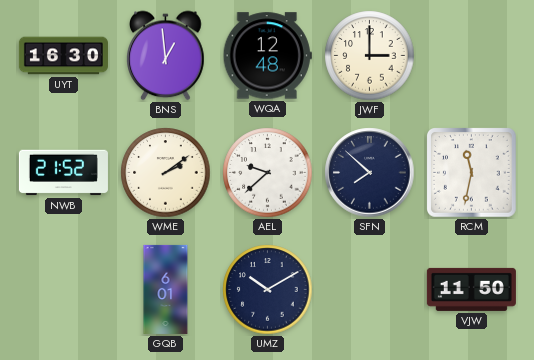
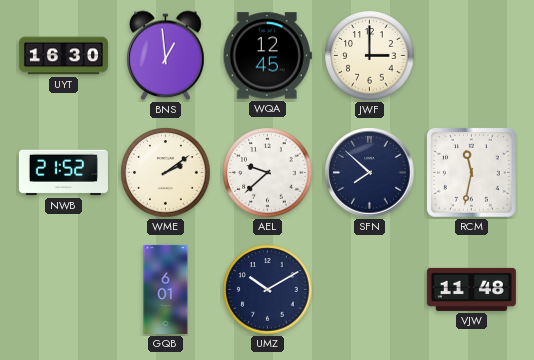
WQA: 12:48 -> 12:45
VJW: 11:50 -> 11:48
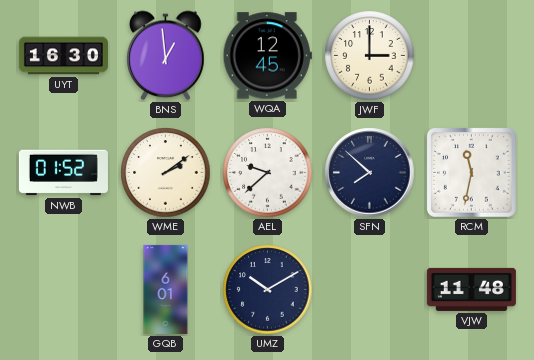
NWB: 21:52 -> 01:52
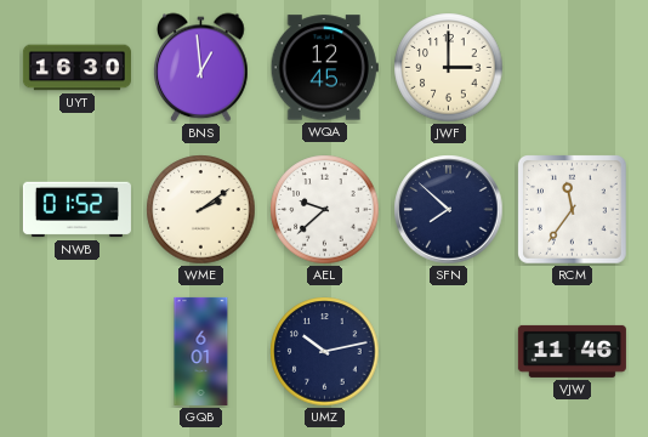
RCM: 11:32 -> 11:36
UMZ: 10:10 -> 10:13
VJW: 11:48 -> 11:46
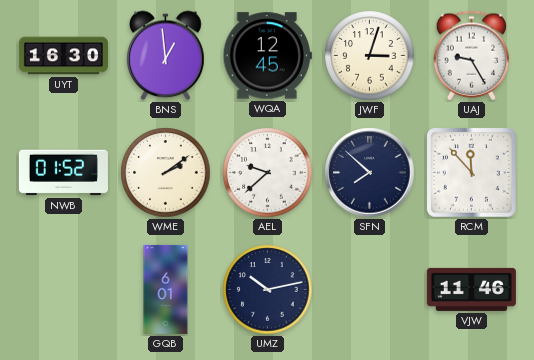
JWF: 3:00 -> 3:03
UAJ: none -> 9:25
RCM: 11:36 -> 11:53
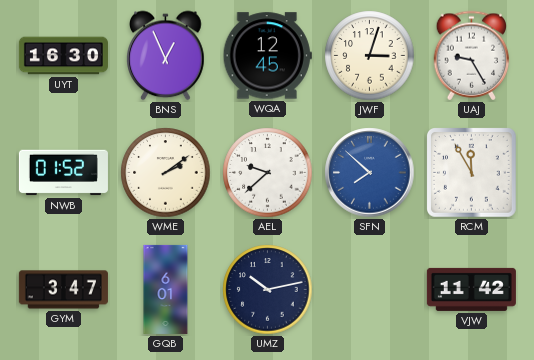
BNS: 12:59 -> 12:56
SFN dial: navy -> blue
RCM: 11:53 -> 11:55
GYM: none -> 3:47
VJW: 11:46 -> 11:42
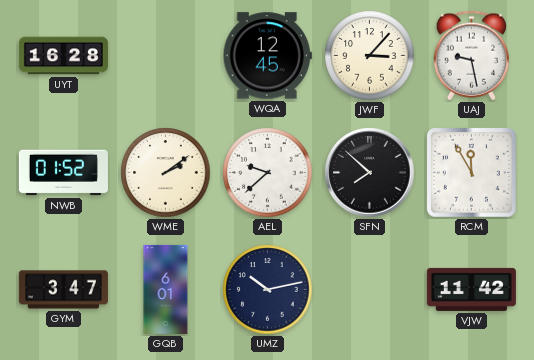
UYT: 16:30 -> 16:28
BNS: 12:56 -> none
JWF: 3:03 -> 3:07
UAJ: 9:25 -> 9:28
SFN dial: blue -> black
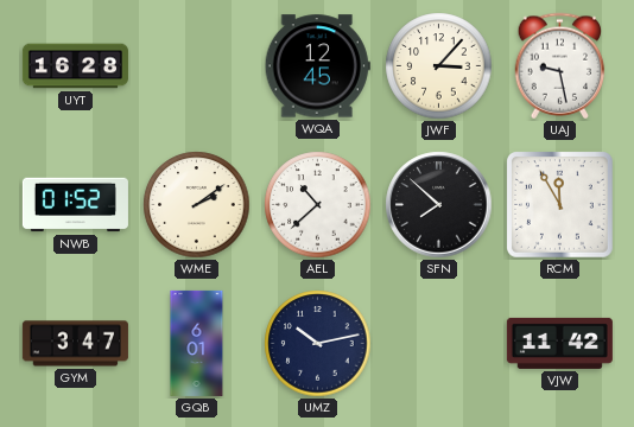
AEL: 9:38 -> 10:38
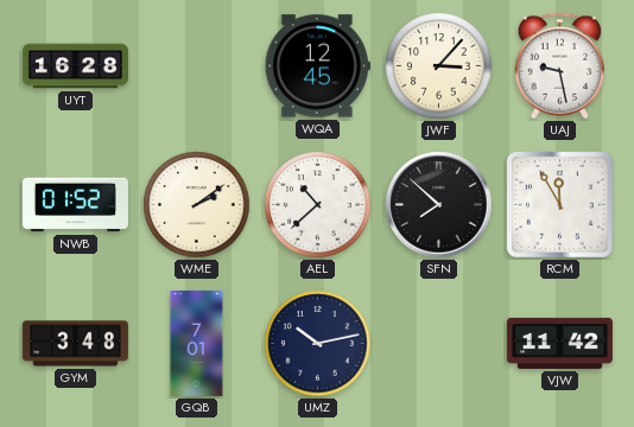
GYM: 3:47 -> 3:48
GQB: 6:01 -> 7:01
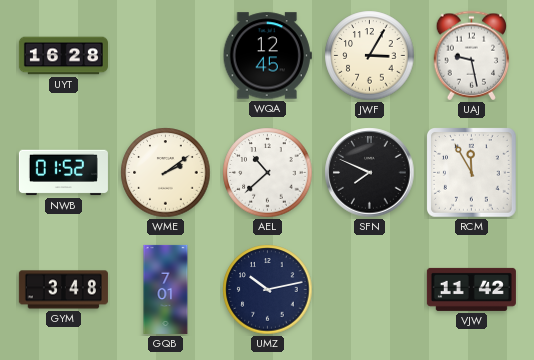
JWF: 3:07 -> 3:05
SFN: 7:52 -> 7:49
